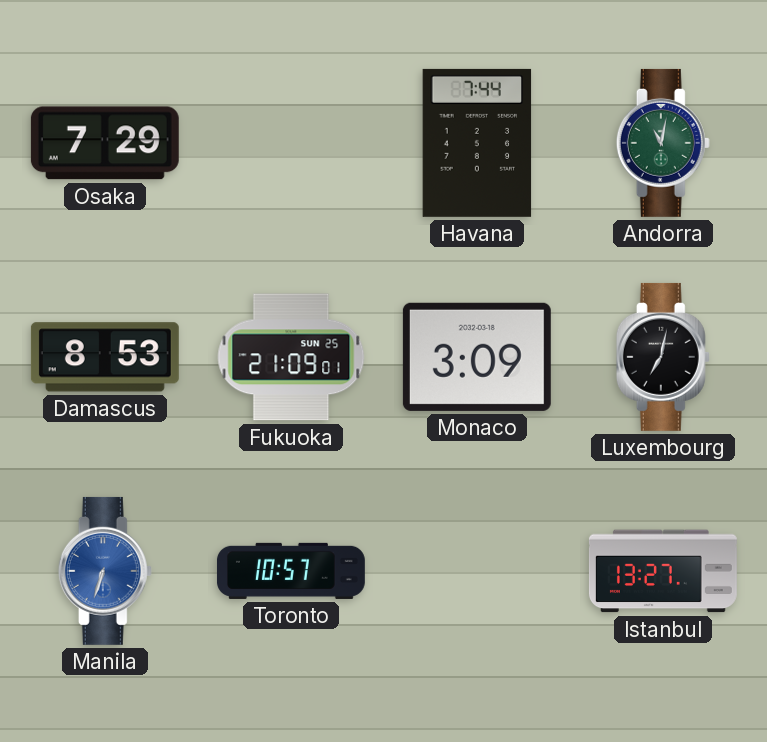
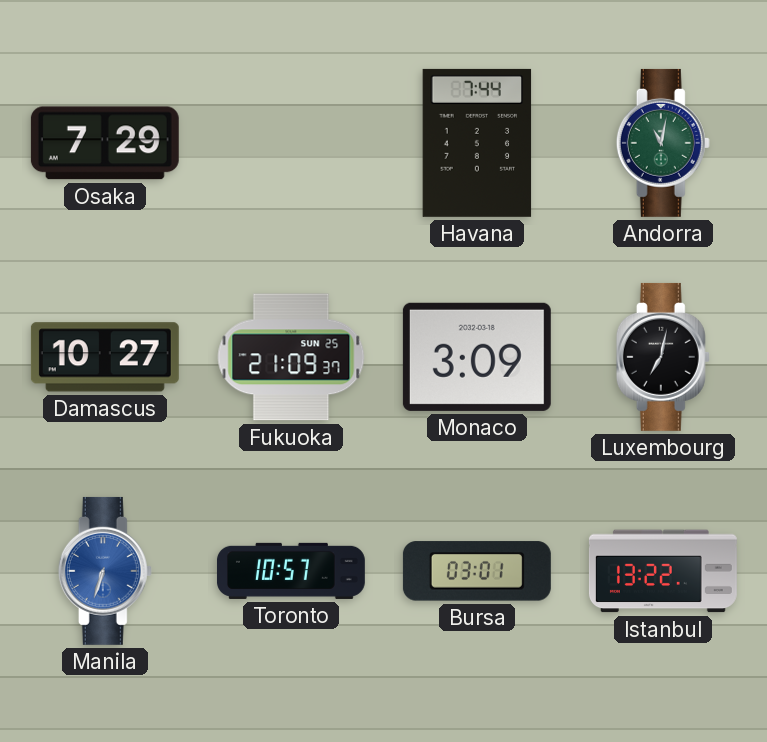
Damascus: 8:53 -> 10:27
Fukuoka: 21:09:01 -> 21:09:37
Bursa: none -> 03:01
Istanbul: 13:27 -> 13:22
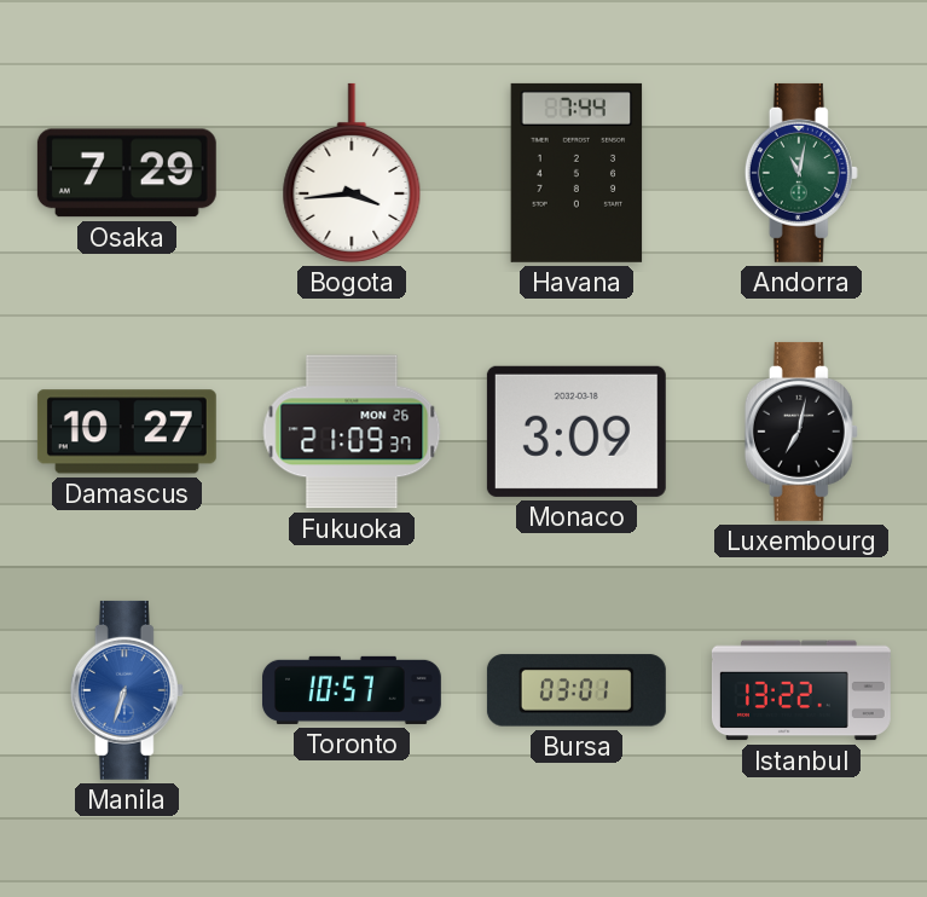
Bogota: none -> 3:44
Fukuoka date: SUN 25 -> MON 26
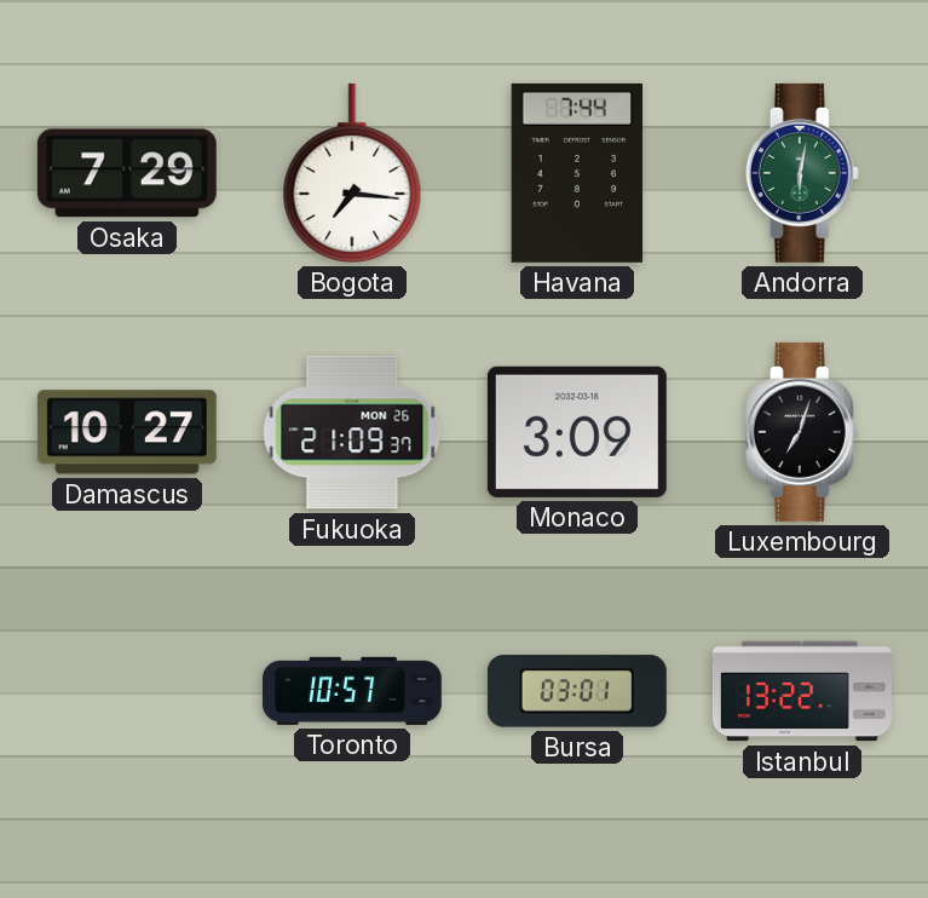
Bogota: 3:44 -> 7:16
Andorra: 11:02 -> 6:02
Luxembourg: 7:02 -> 7:03
Manila: 6:33 -> none
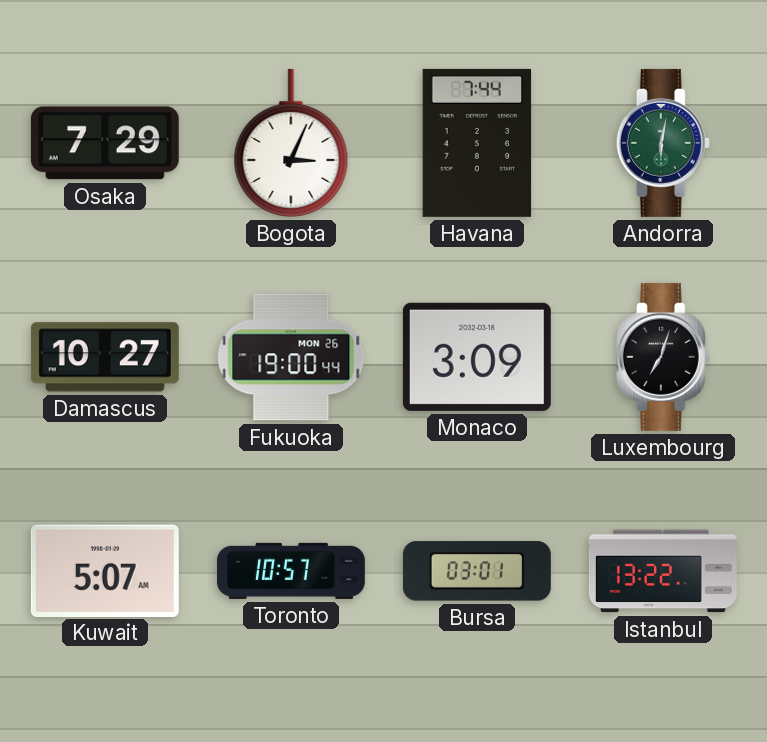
Bogota: 7:16 -> 3:04
Fukuoka: 21:09 -> 19:00
Kuwait: none -> 5:07
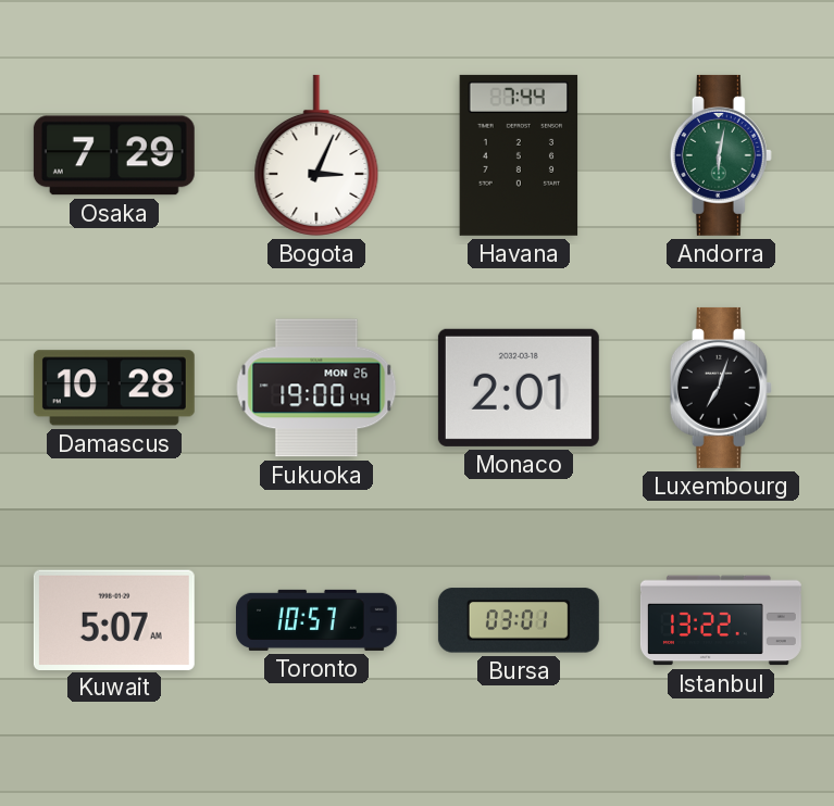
Damascus: 10:27 -> 10:28
Monaco: 3:09 -> 2:01
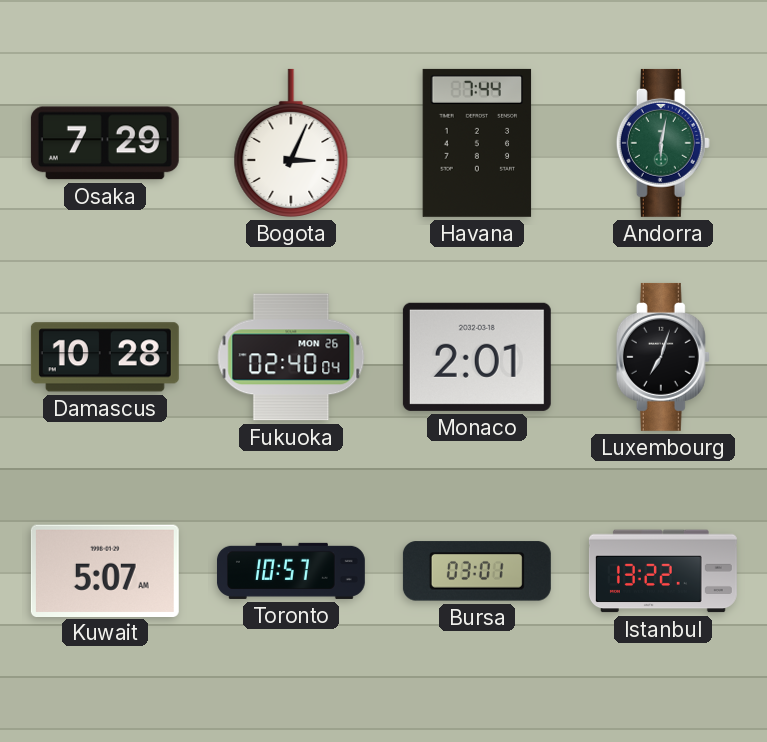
Fukuoka: 19:00 -> 02:40
